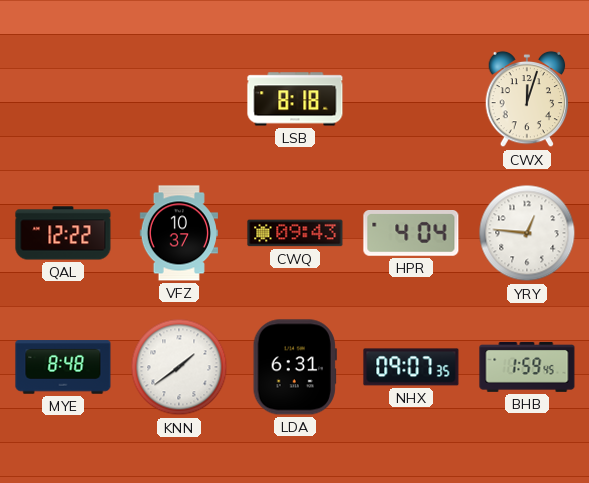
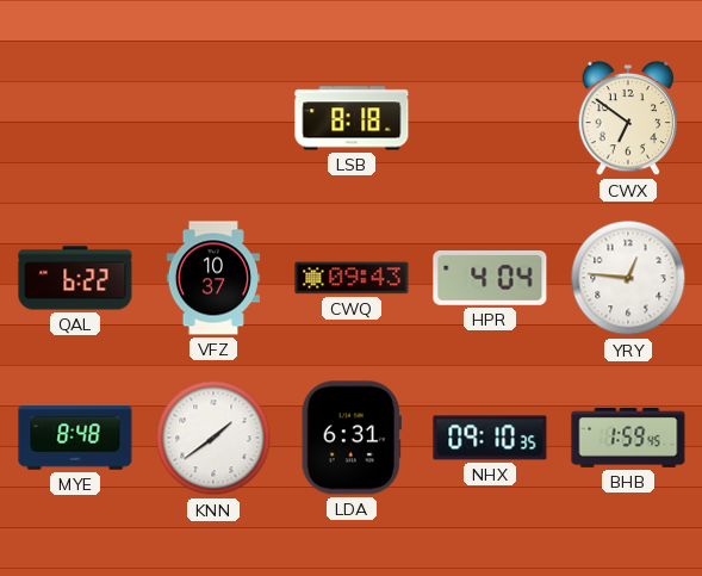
CWX: 12:03 -> 6:51
QAL: 12:22 -> 6:22
NHX: 09:07 -> 09:10
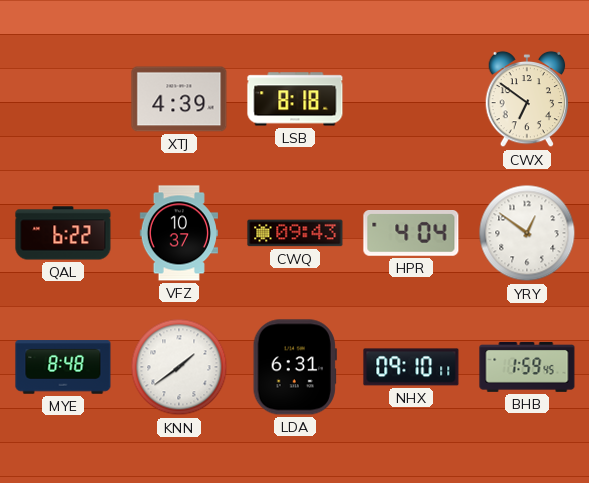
XTJ: none -> 4:39
YRY: 12:46 -> 12:51
NHX: 09:10:35 -> 09:10:11
